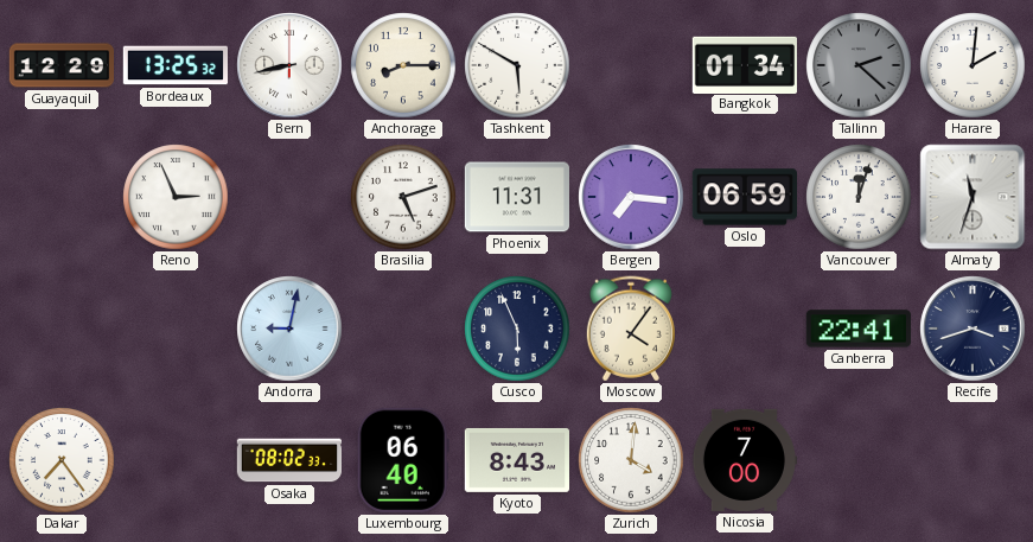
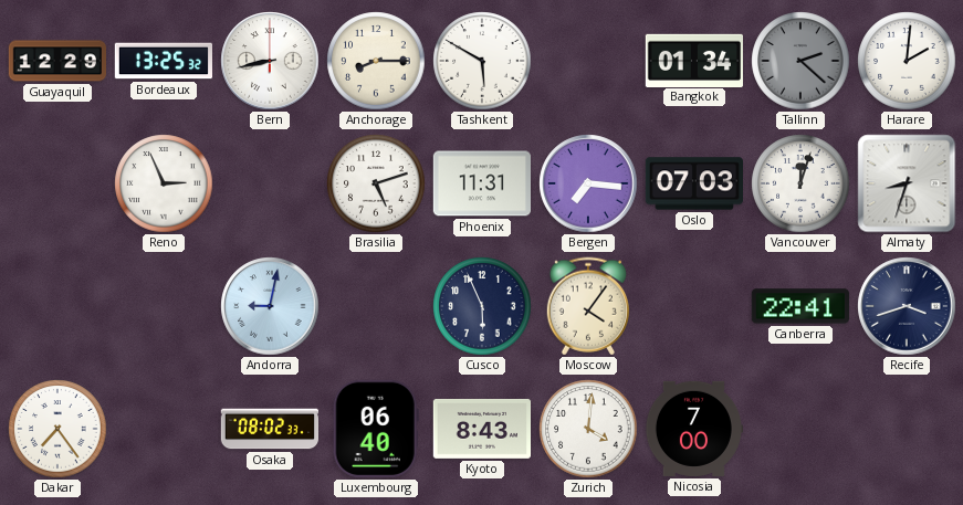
Oslo: 06:59 -> 07:03
Almaty: 11:33 -> 8:33
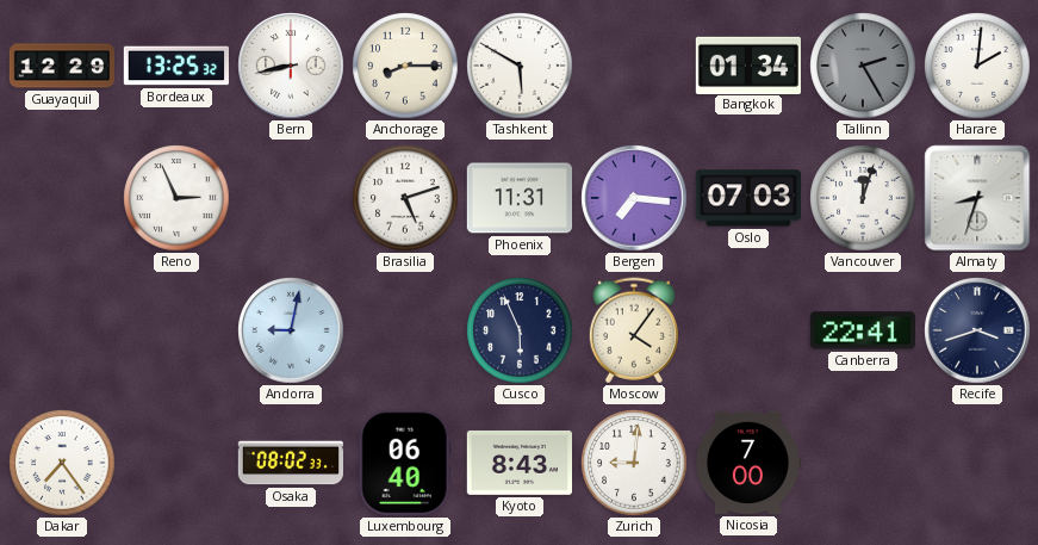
Tallinn: 2:22 -> 2:25
Zurich: 4:01 -> 9:01
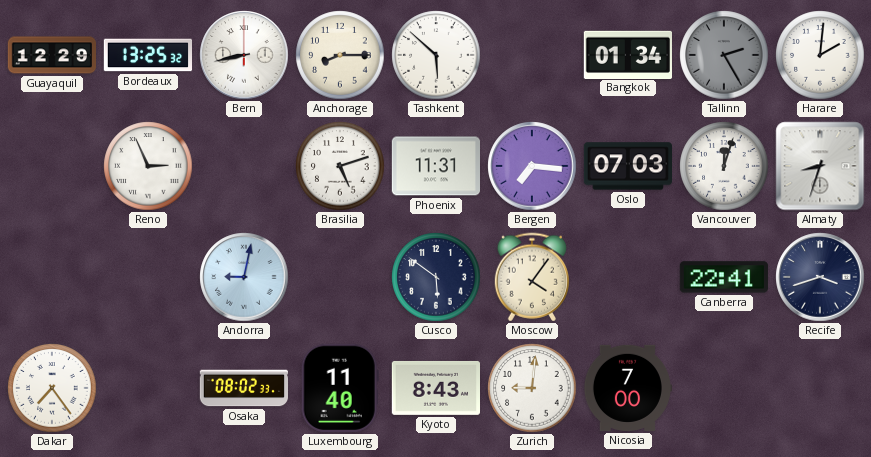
Tashkent: 5:50 -> 5:52
Cusco: 5:56 -> 5:51
Luxembourg: 06:40 -> 11:40
